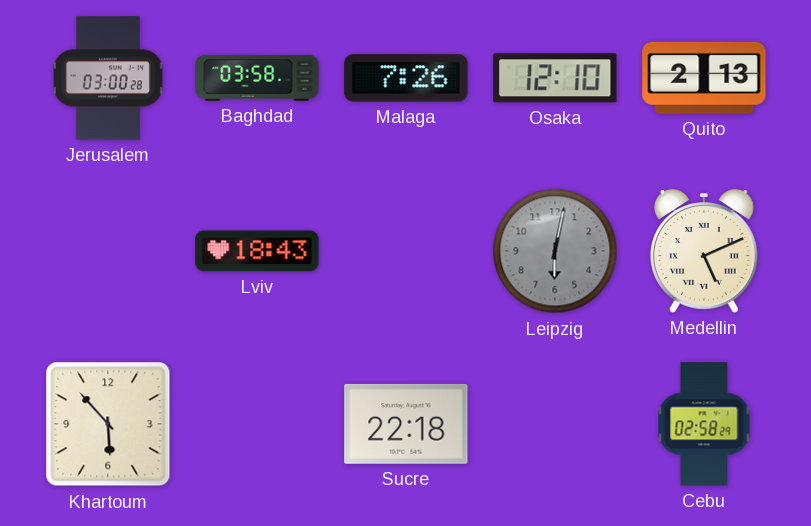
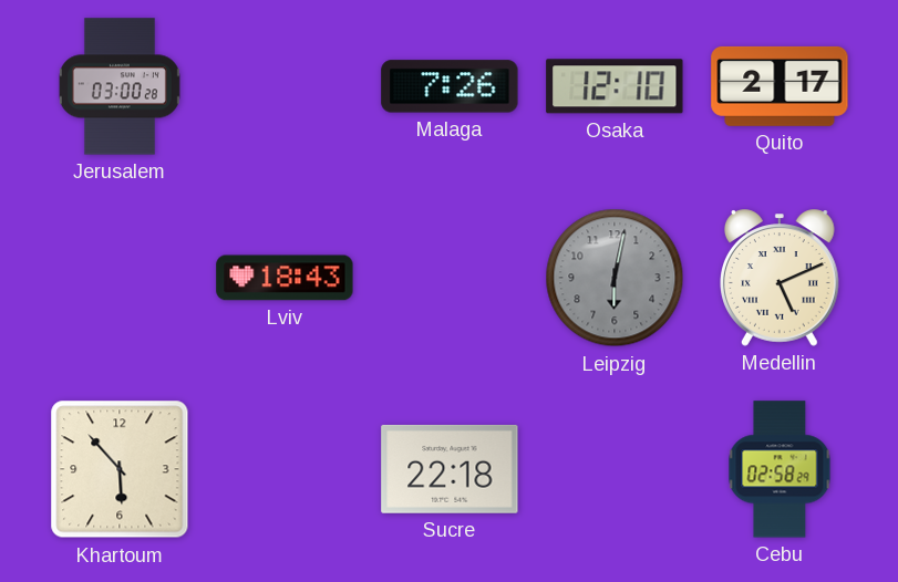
Baghdad: 03:58 -> none
Quito: 2:13 -> 2:17
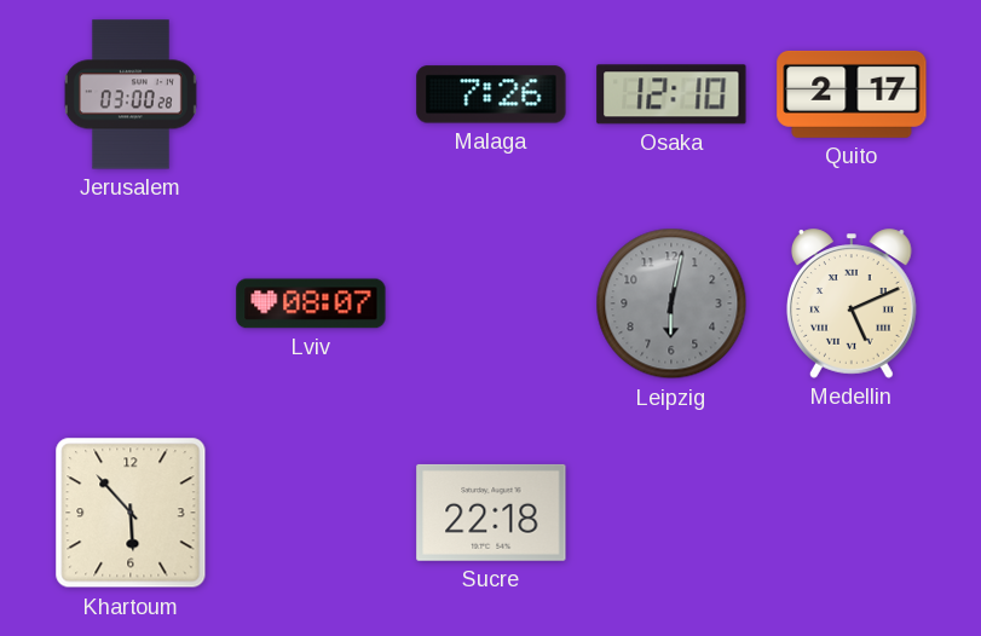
Lviv: 18:43 -> 08:07
Cebu: 02:58 -> none
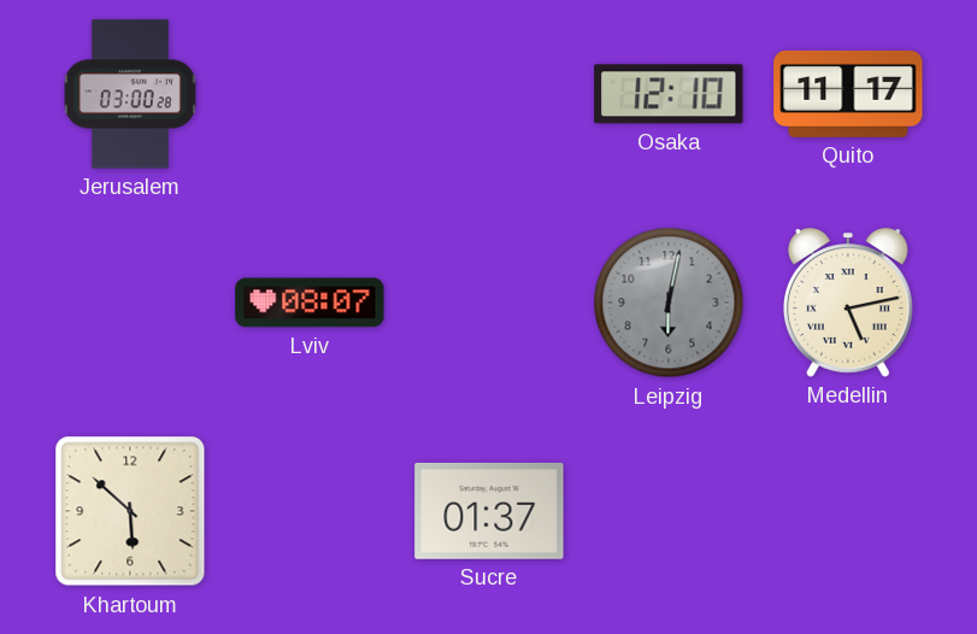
Malaga: 7:26 -> none
Quito: 2:17 -> 11:17
Medellin: 5:11 -> 5:13
Khartoum: 5:53 -> 5:52
Sucre: 22:18 -> 01:37
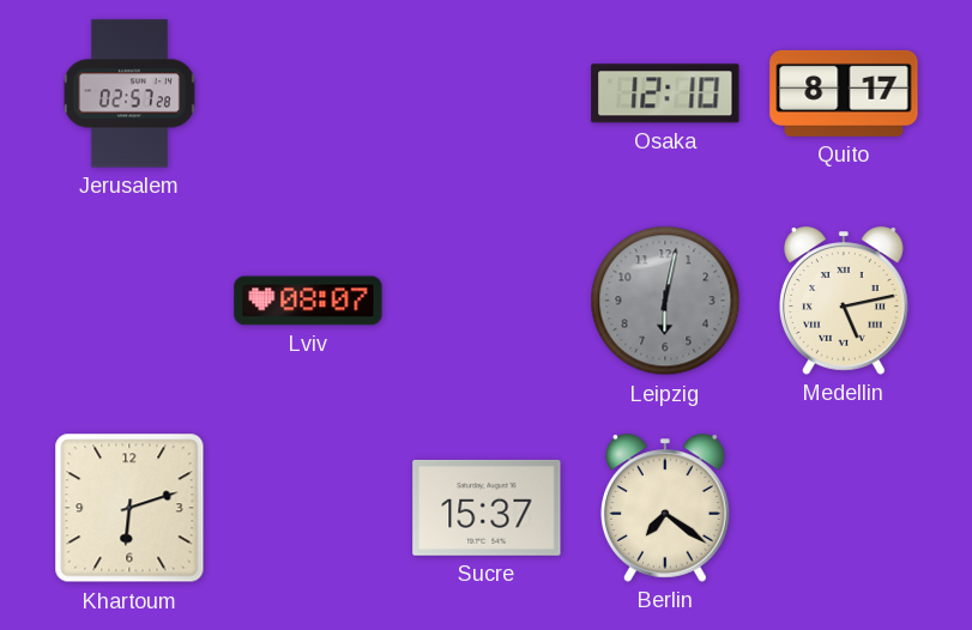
Jerusalem: 03:00 -> 02:57
Quito: 11:17 -> 8:17
Khartoum: 5:52 -> 6:12
Sucre: 01:37 -> 15:37
Berlin: none -> 7:21
